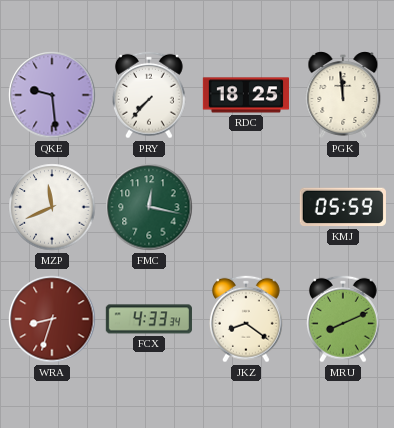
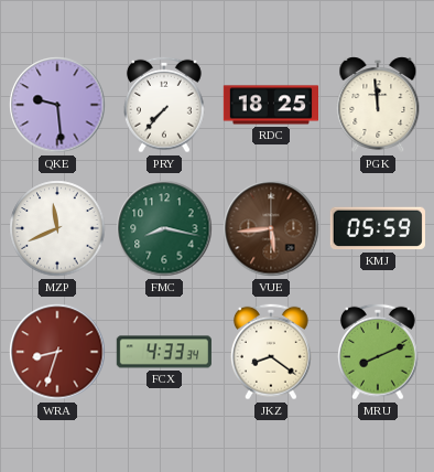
FMC: 12:17 -> 8:17
VUE: none -> 5:44
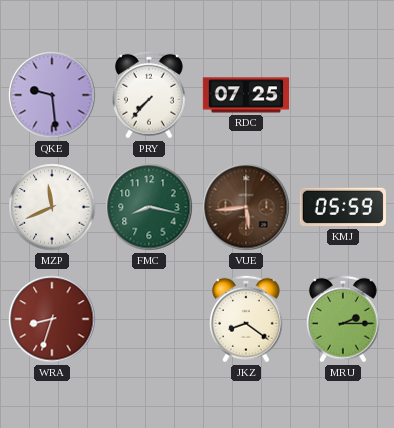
RDC: 18:25 -> 07:25
PGK: 11:59 -> none
FCX: 4:33 -> none
MRU: 8:11 -> 2:15
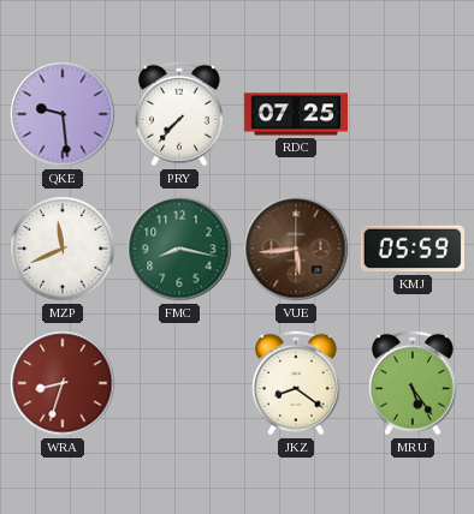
MRU: 2:15 -> 5:24
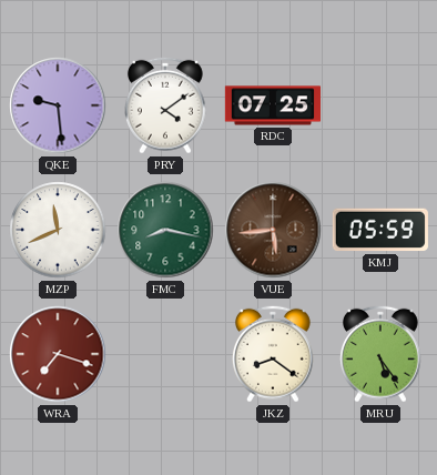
PRY: 7:37 -> 4:09
WRA: 8:33 -> 7:18
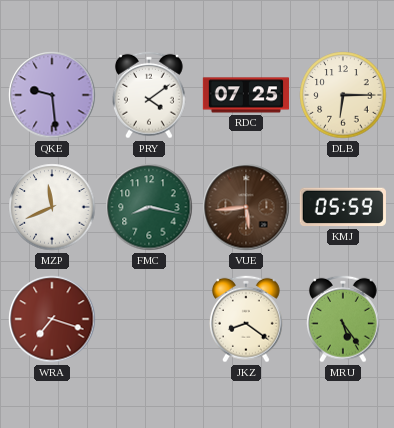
DLB: none -> 6:15
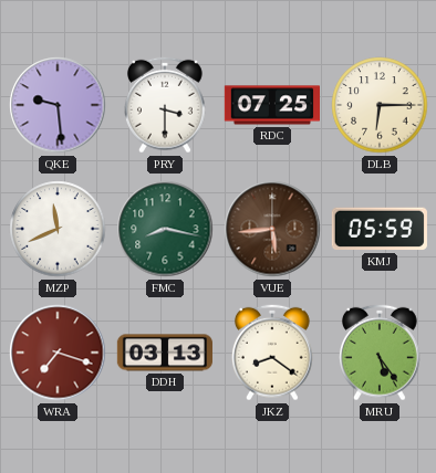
PRY: 4:09 -> 3:30
DDH: none -> 03:13
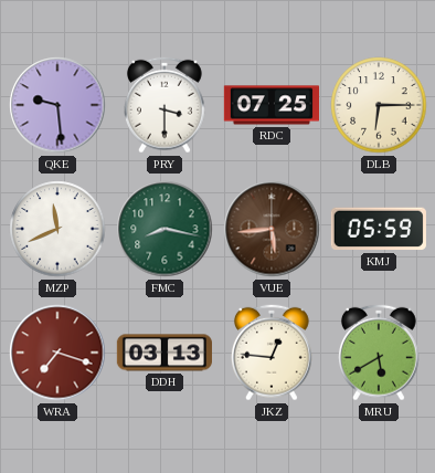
JKZ: 8:21 -> 12:46
MRU: 5:24 -> 5:40
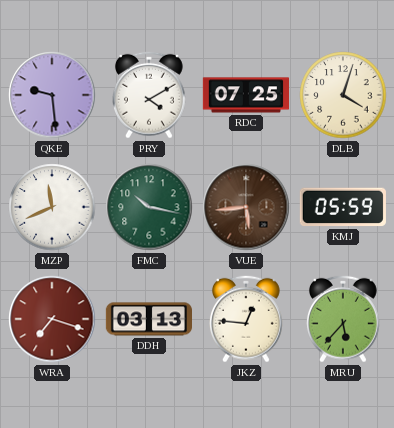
PRY: 3:30 -> 4:10
DLB: 6:15 -> 4:03
FMC: 8:17 -> 10:17
MRU: 5:40 -> 5:37
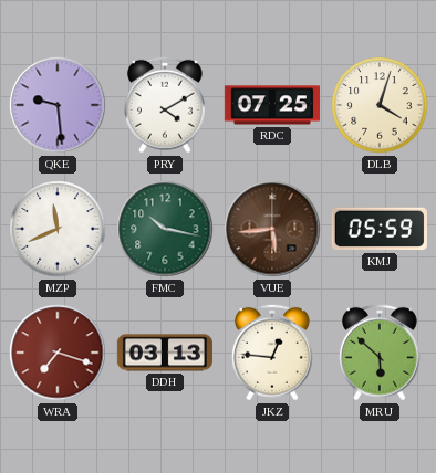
MRU: 5:37 -> 5:52
